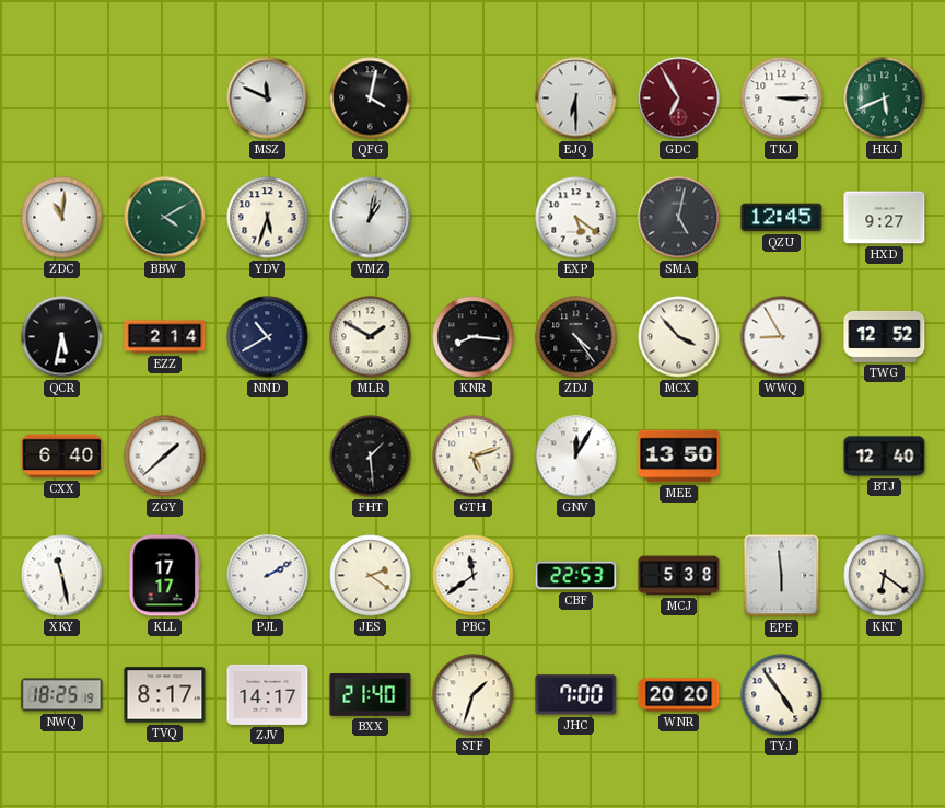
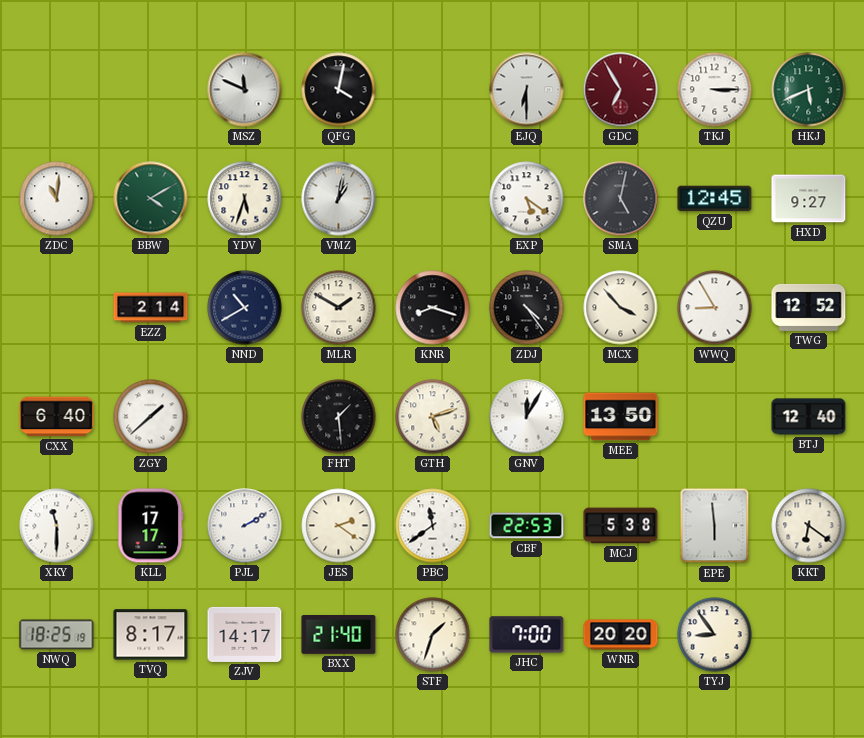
QCR: 5:32 -> none
KNR: 8:16 -> 8:18
XKY: 11:28 -> 11:30
TYJ: 4:54 -> 8:54
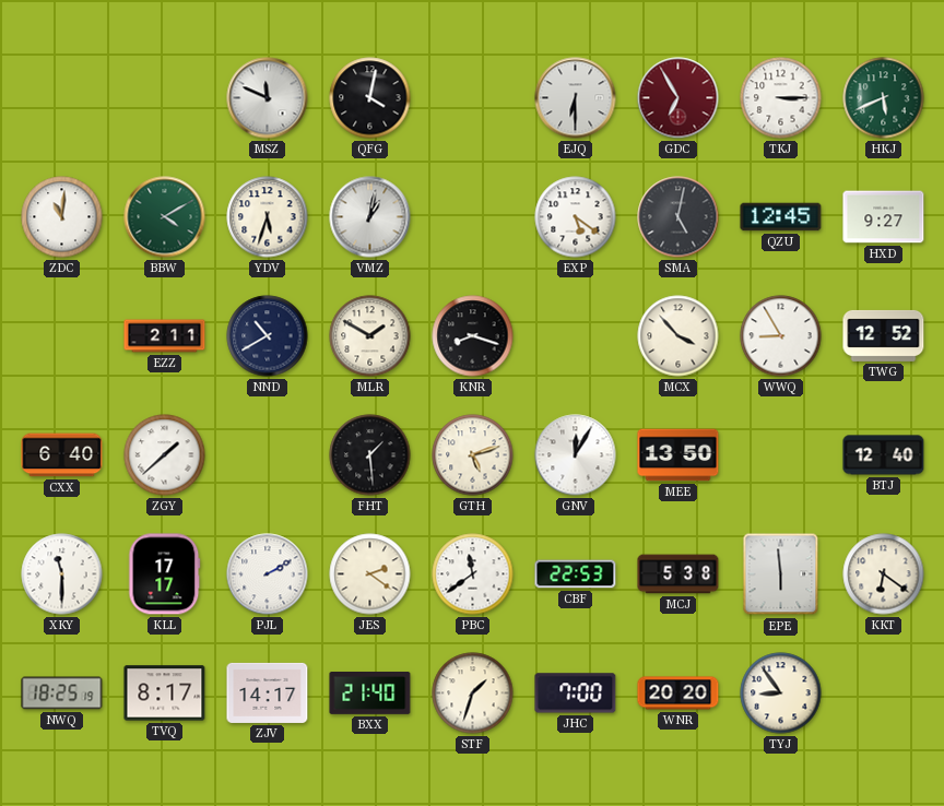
EZZ: 2:14 -> 2:11
ZDJ: 4:24 -> none
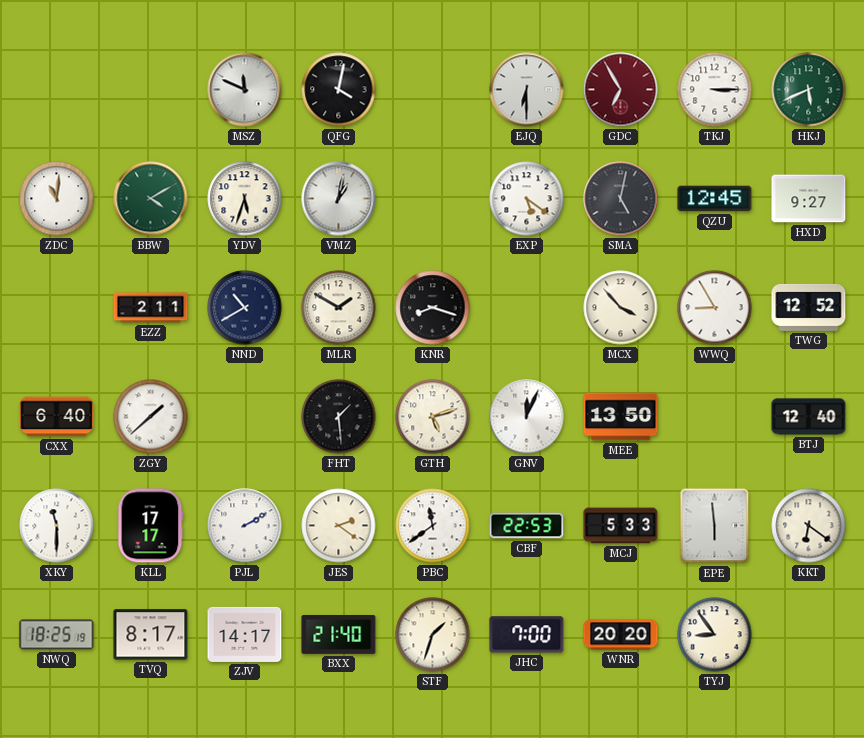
GNV: 12:05 -> 12:04
MCJ: 5:38 -> 5:33
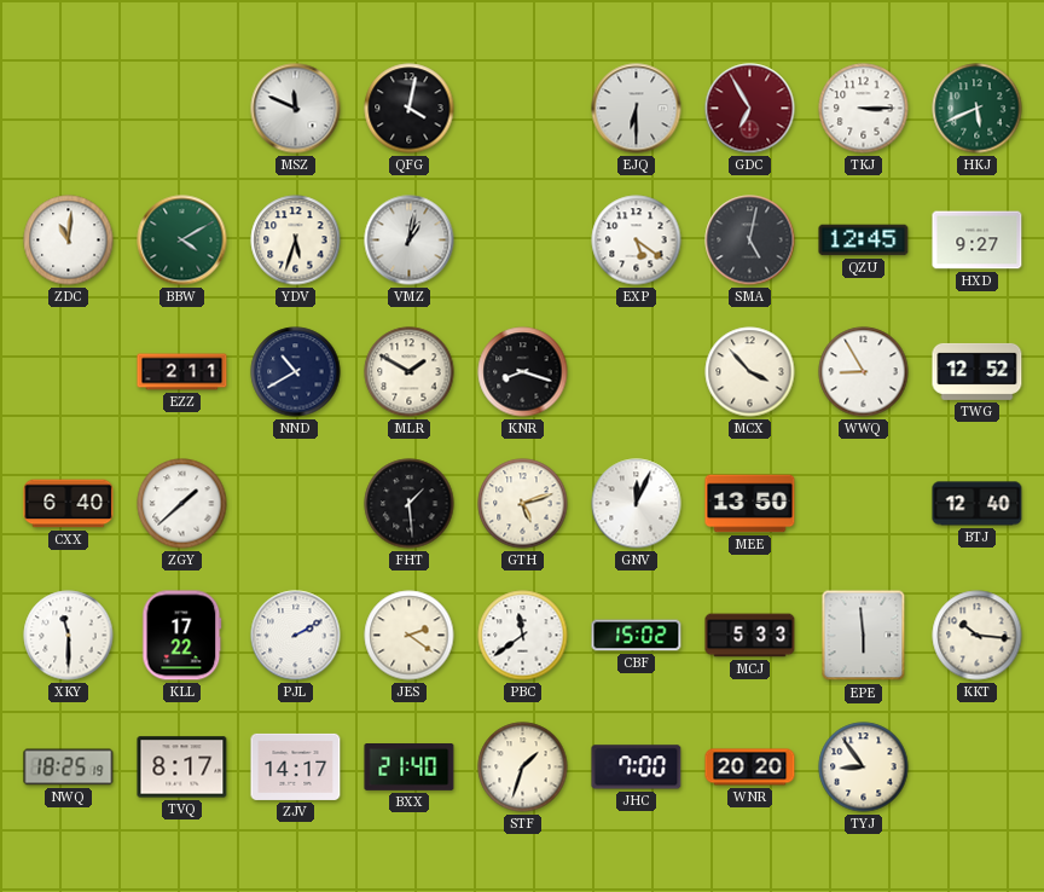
KLL: 17:17 -> 17:22
CBF: 22:53 -> 15:02
KKT: 6:21 -> 10:16
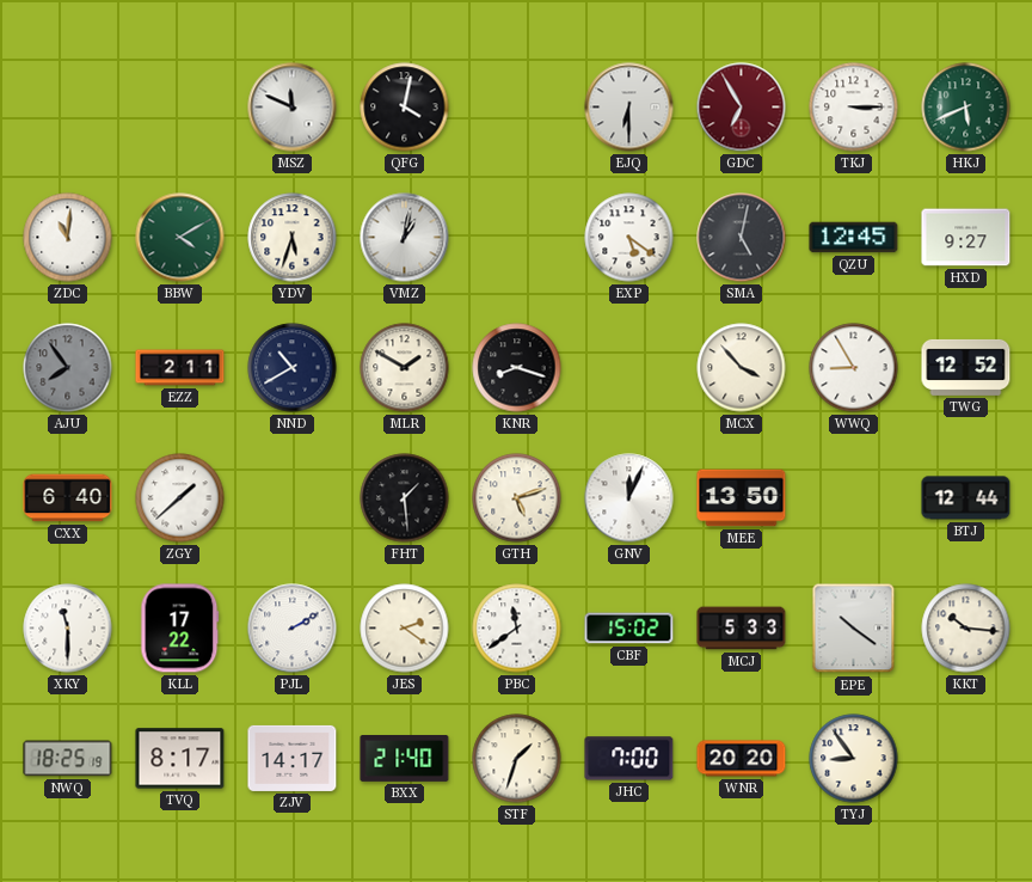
AJU: none -> 7:54
BTJ: 12:40 -> 12:44
EPE: 5:59 -> 10:21
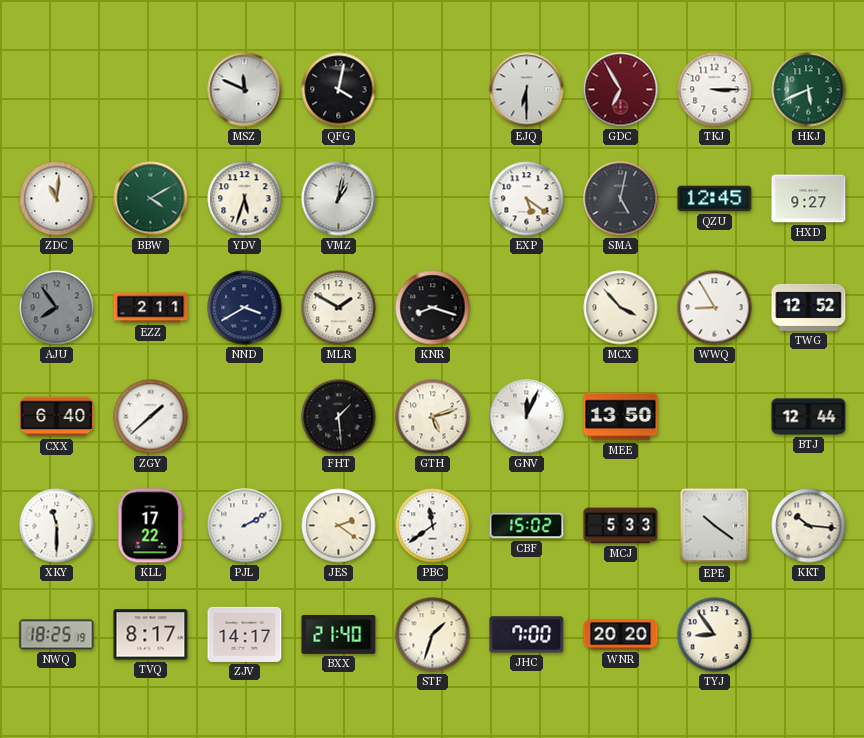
NND: 10:40 -> 3:40
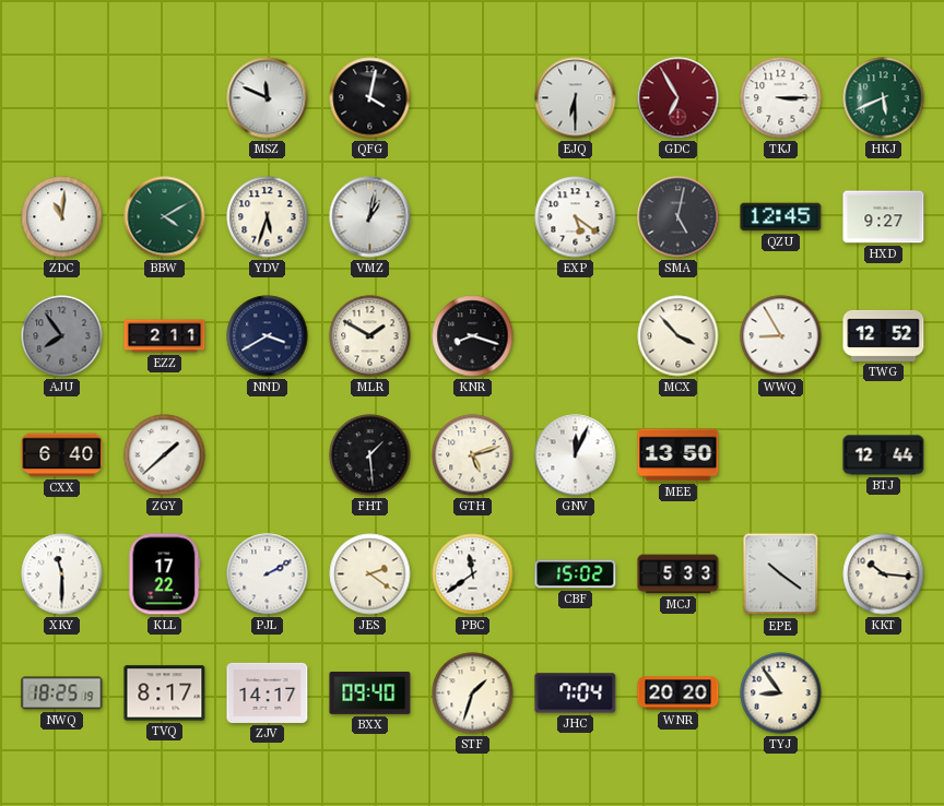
BXX: 21:40 -> 09:40
JHC: 7:00 -> 7:04
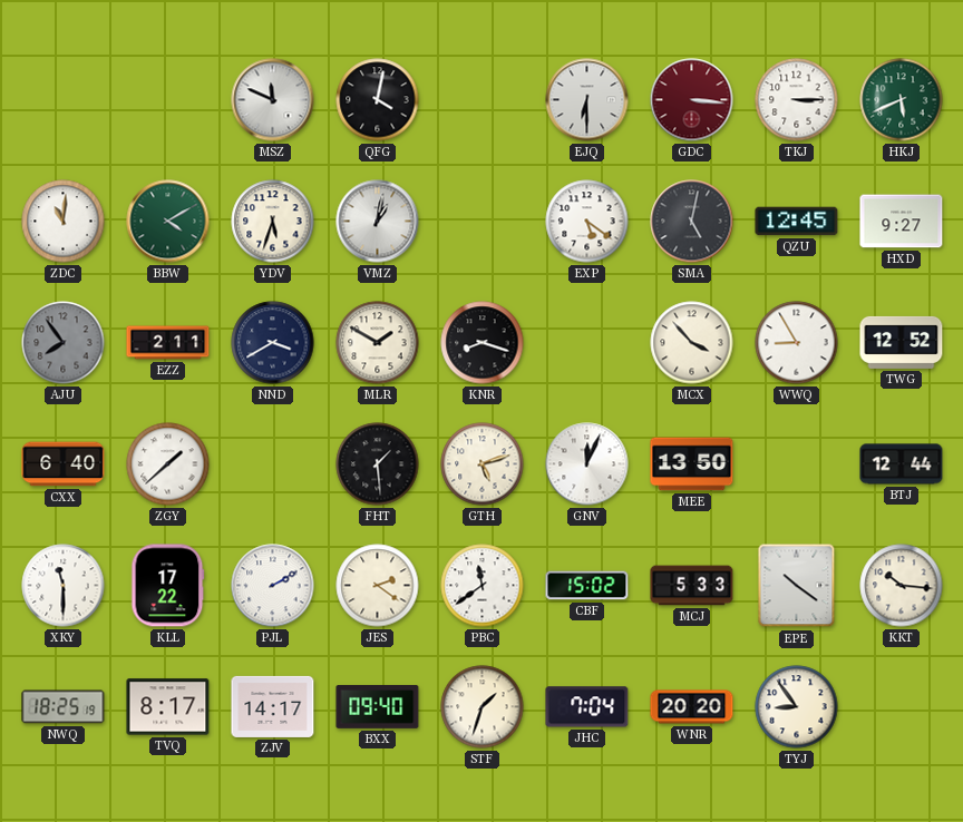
GDC: 6:55 -> 3:16
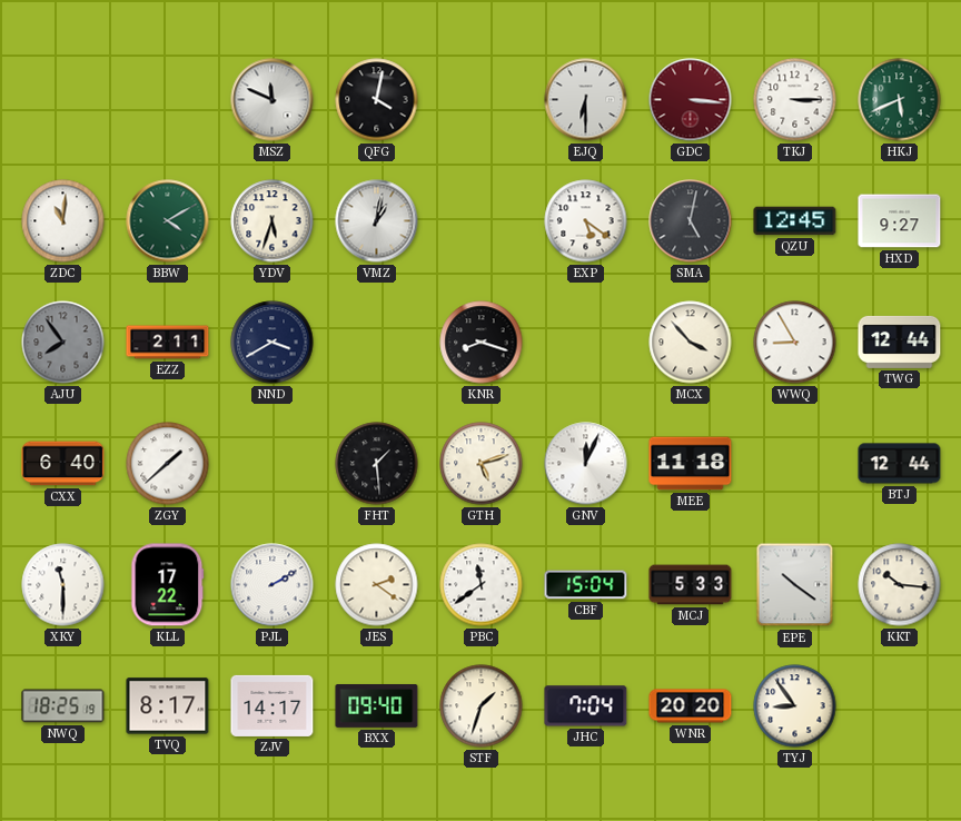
MLR: 1:50 -> none
TWG: 12:52 -> 12:44
MEE: 13:50 -> 11:18
CBF: 15:02 -> 15:04
